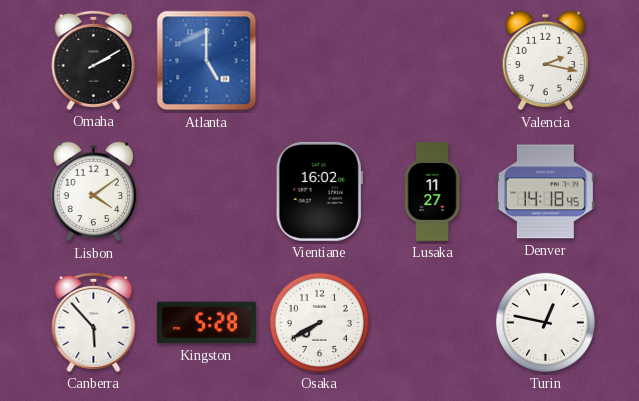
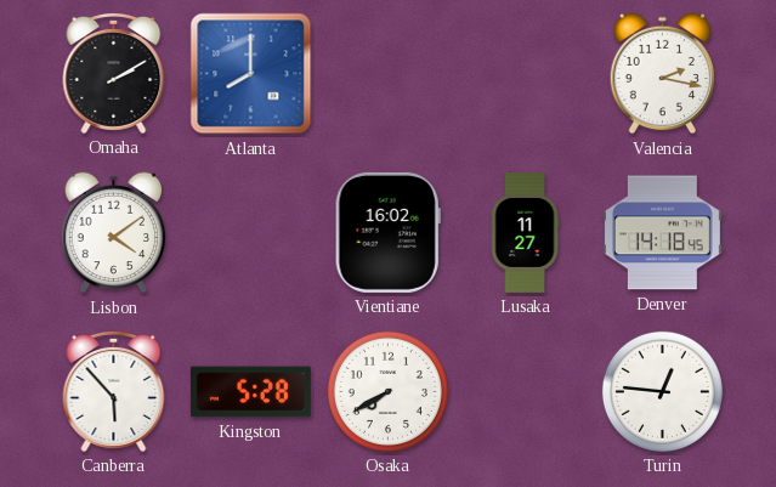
Atlanta: 5:00 -> 8:00
Turin: 12:47 -> 12:46
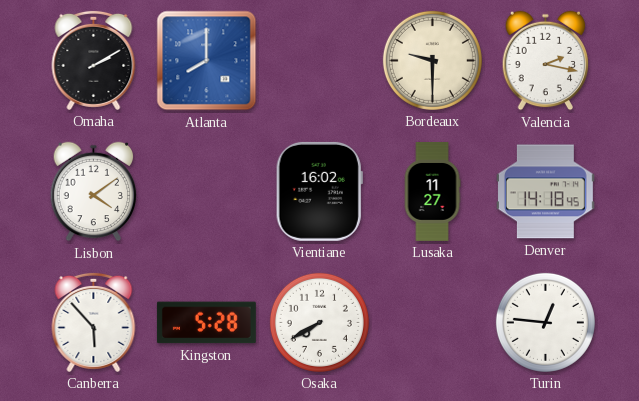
Bordeaux: none -> 9:30
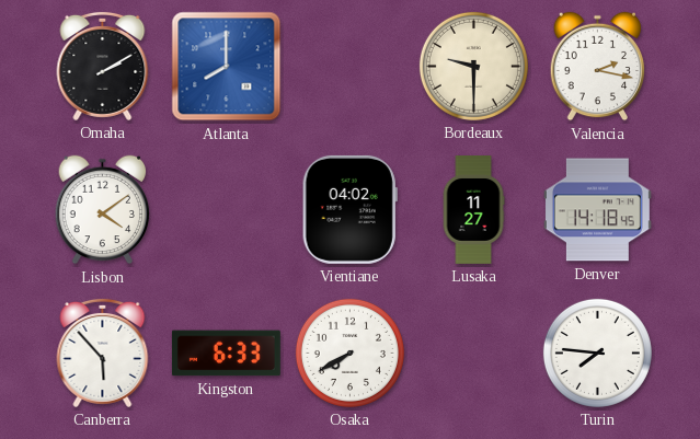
Vientiane: 16:02 -> 04:02
Kingston: 5:28 -> 6:33
Turin: 12:46 -> 7:46
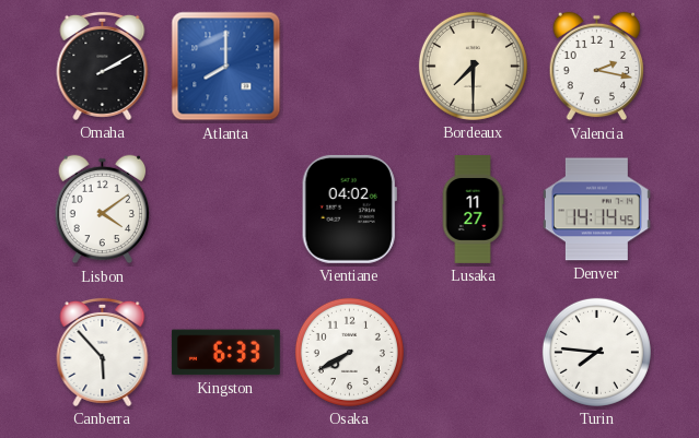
Bordeaux: 9:30 -> 7:30
Denver: 14:18 -> 14:14
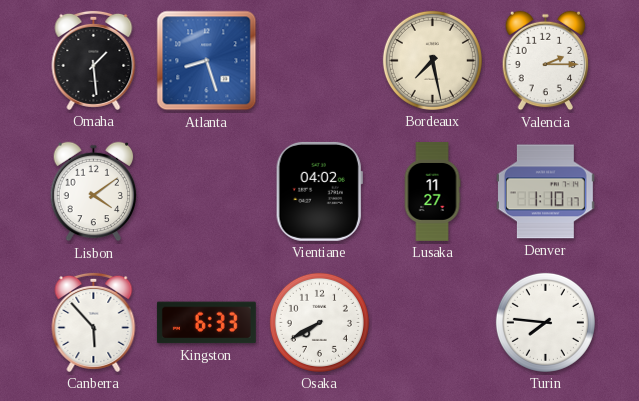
Omaha: 2:10 -> 1:29
Atlanta: 8:00 -> 8:27
Bordeaux: 7:30 -> 7:28
Valencia: 2:17 -> 2:15
Denver: 14:14 -> 1:10
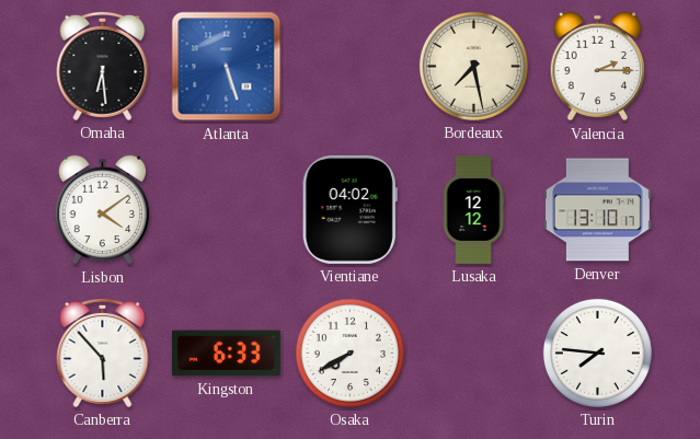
Omaha: 1:29 -> 6:29
Atlanta: 8:27 -> 5:27
Lusaka: 11:27 -> 12:12
Denver: 1:10 -> 13:10
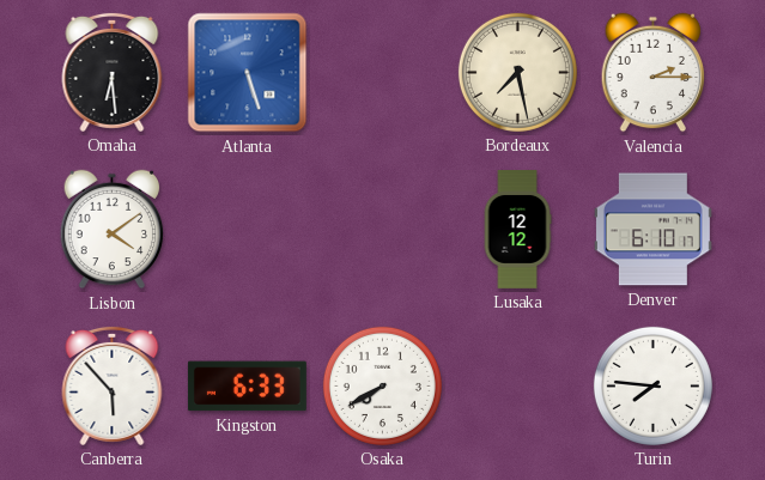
Vientiane: 04:02 -> none
Denver: 13:10 -> 6:10
